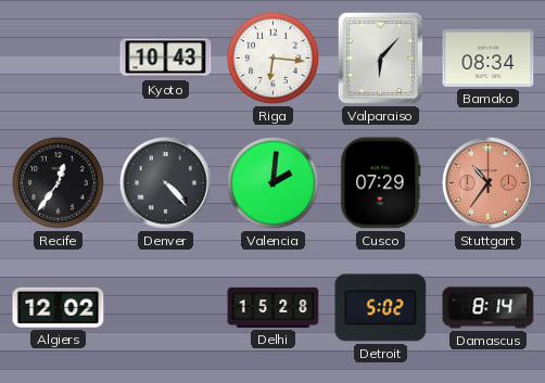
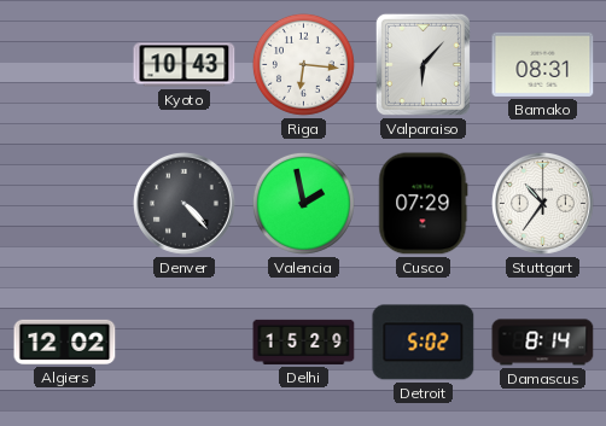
Bamako: 08:34 -> 08:31
Recife: 12:36 -> none
Valencia: 2:01 -> 1:58
Stuttgart dial: salmon -> white
Delhi: 15:28 -> 15:29
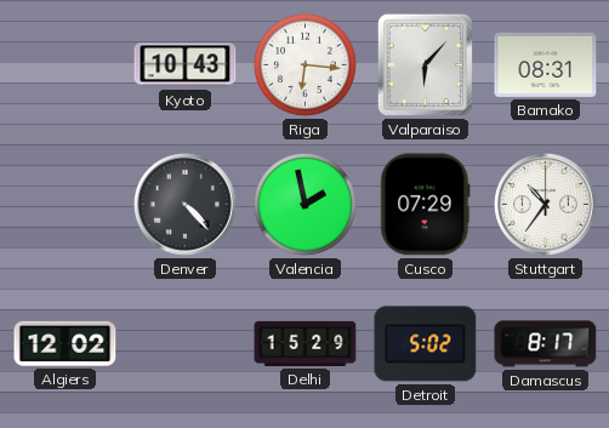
Damascus: 8:14 -> 8:17
